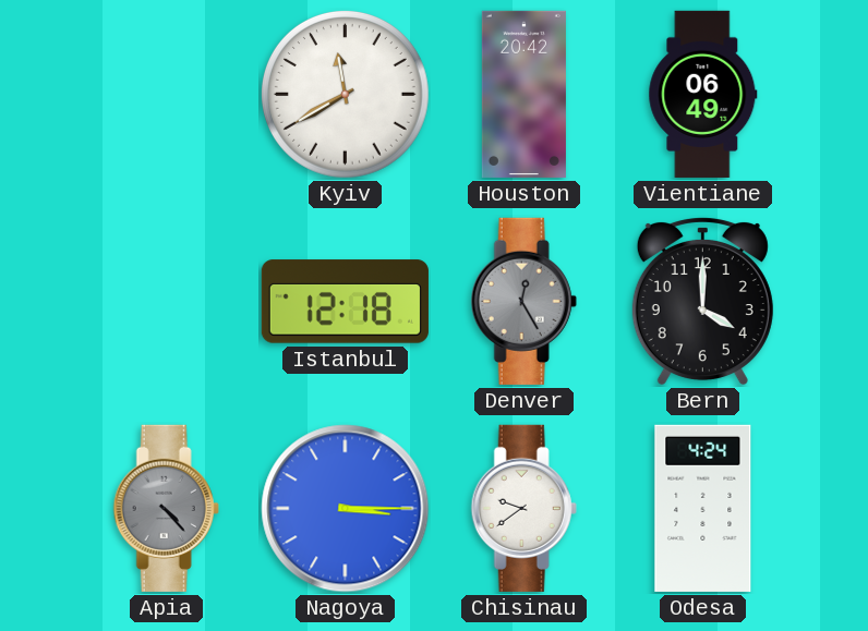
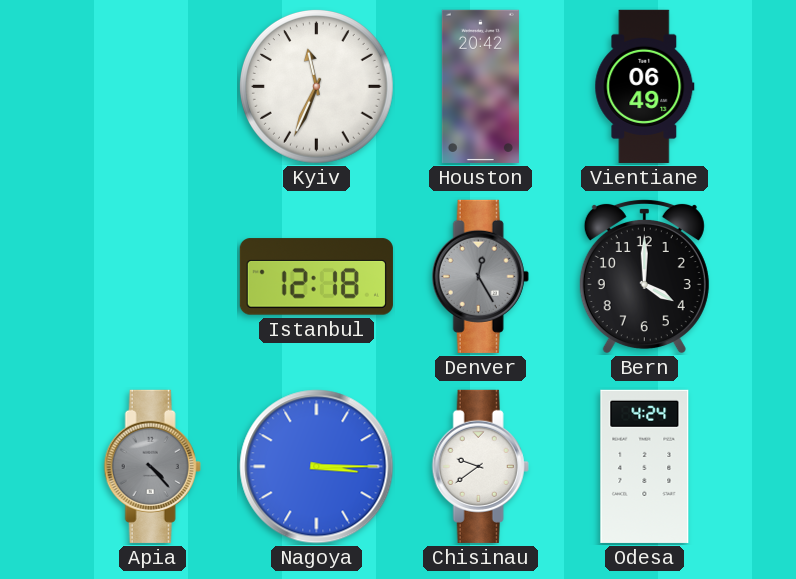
Kyiv: 11:40 -> 11:34
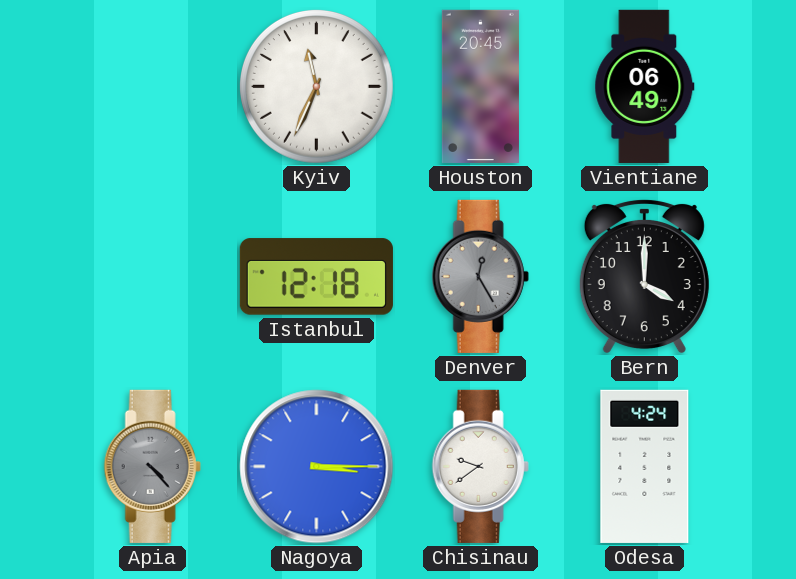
Houston: 20:42 -> 20:45
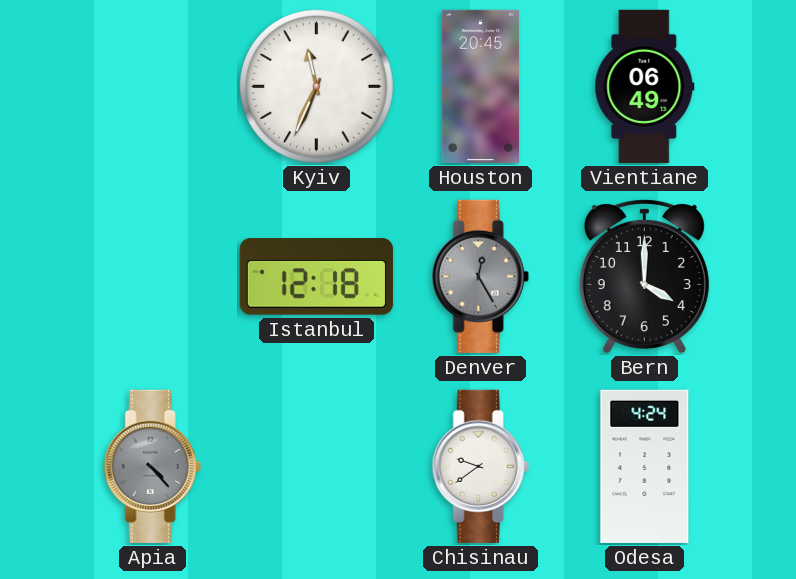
Nagoya: 3:15 -> none
